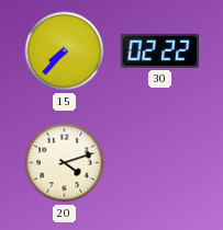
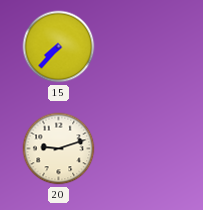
30: 02:22 -> none
20: 4:12 -> 9:12
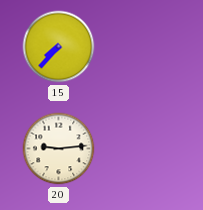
20: 9:12 -> 9:14
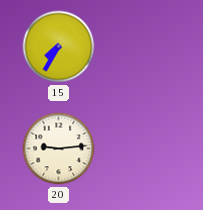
15: 7:37 -> 7:35
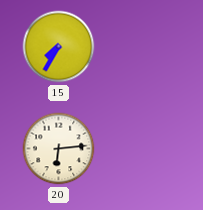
20: 9:14 -> 6:14
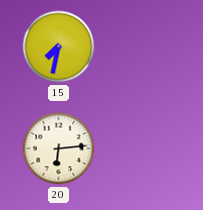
15: 7:35 -> 7:32
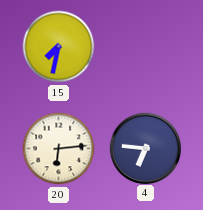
4: none -> 6:46
